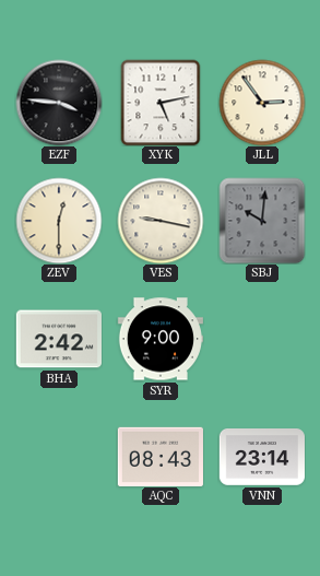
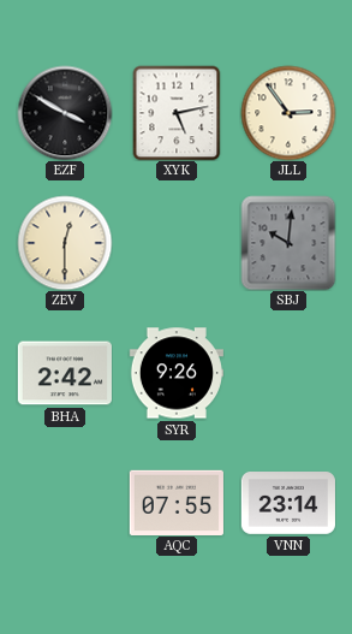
EZF: 3:46 -> 3:50
VES: 9:17 -> none
SYR: 9:00 -> 9:26
AQC: 08:43 -> 07:55
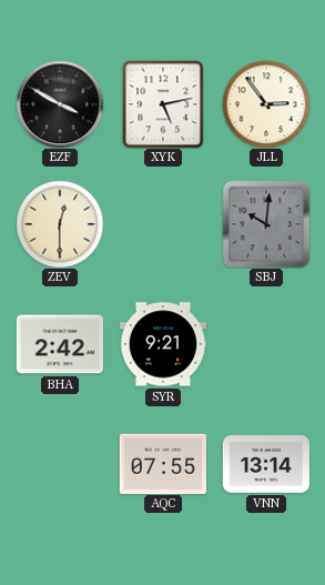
SYR: 9:26 -> 9:21
VNN: 23:14 -> 13:14
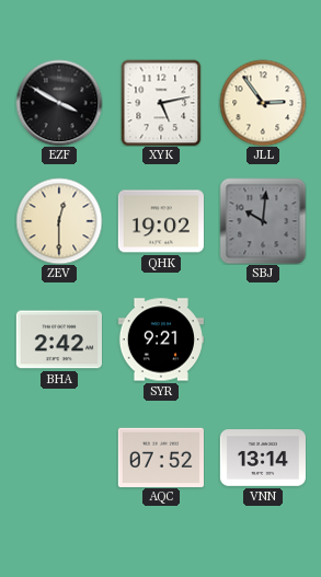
QHK: none -> 19:02
AQC: 07:55 -> 07:52
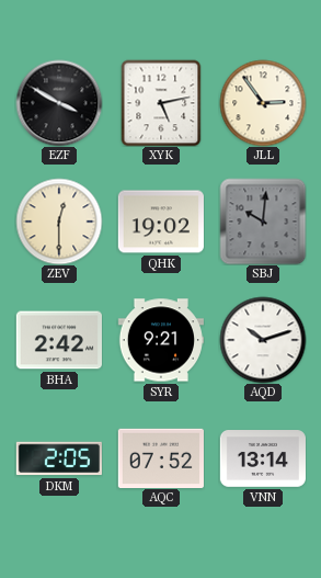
AQD: none -> 10:12
DKM: none -> 2:05
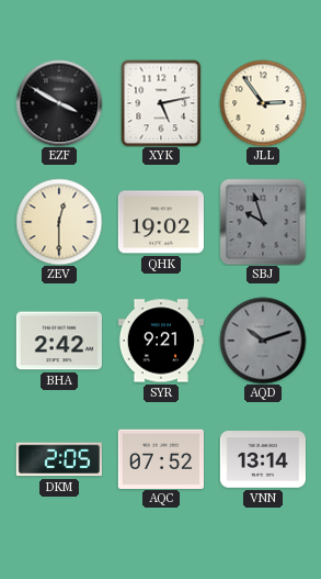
SBJ: 10:01 -> 9:57
AQD dial: white -> grey
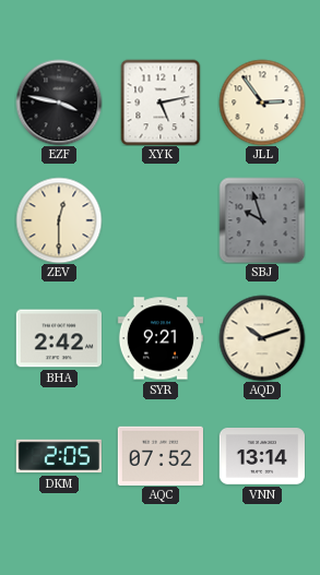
EZF: 3:50 -> 3:47
QHK: 19:02 -> none
AQD dial: grey -> cream
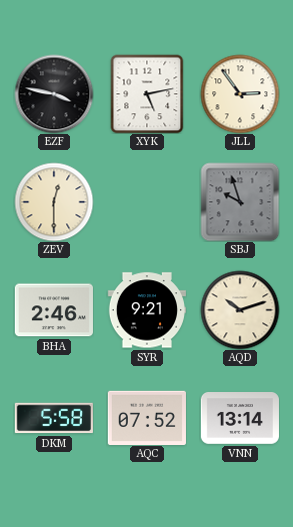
BHA: 2:42 -> 2:46
DKM: 2:05 -> 5:58
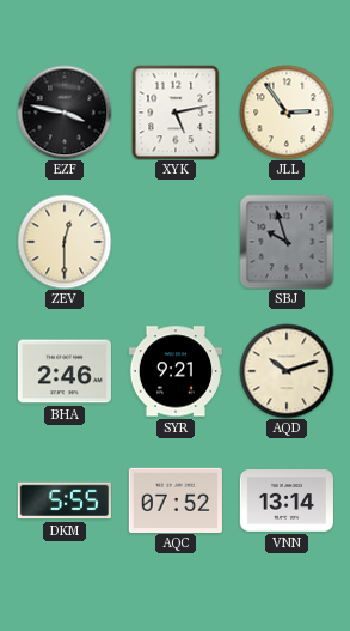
DKM: 5:58 -> 5:55
